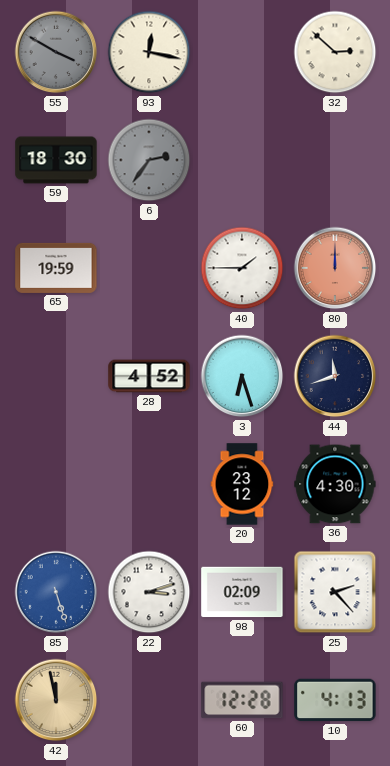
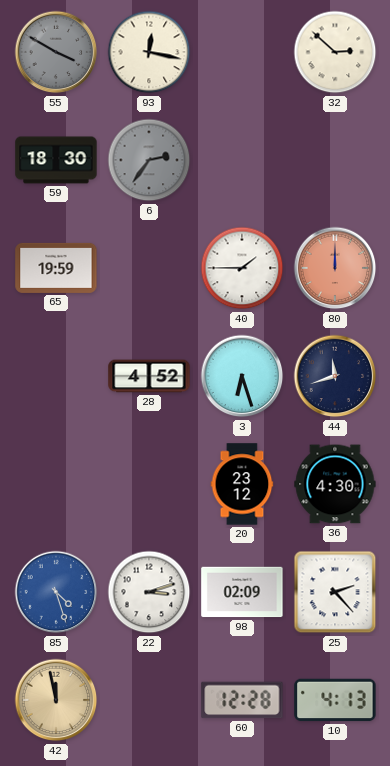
85: 5:27 -> 4:27
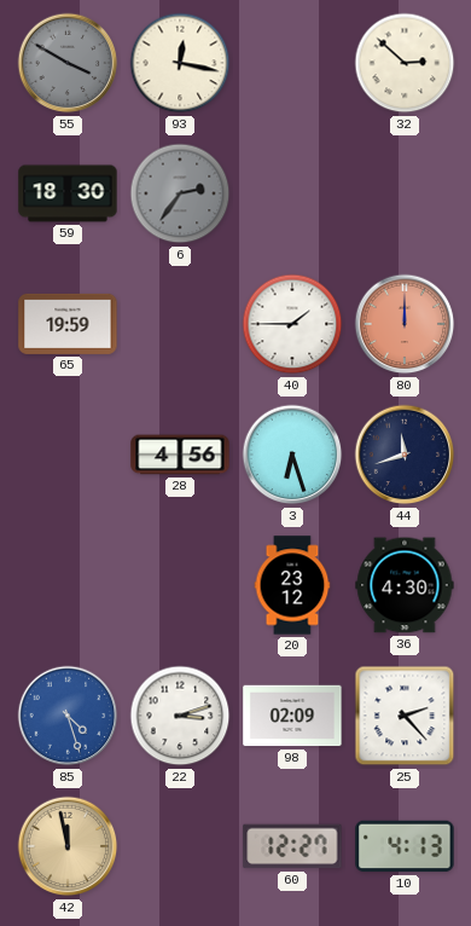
28: 4:52 -> 4:56
60: 12:28 -> 12:27
